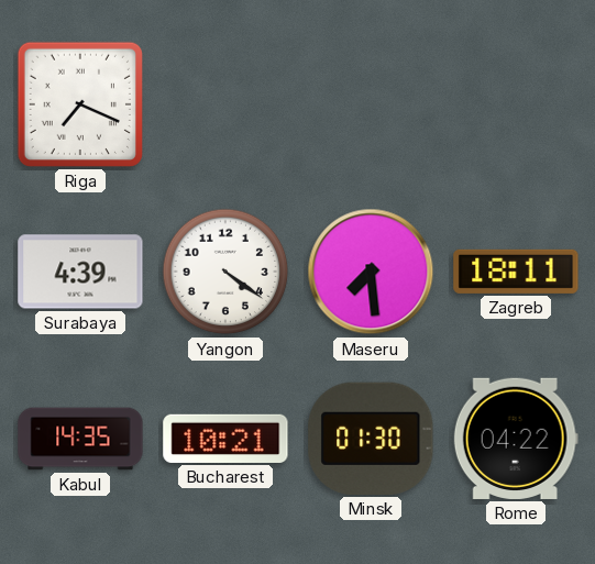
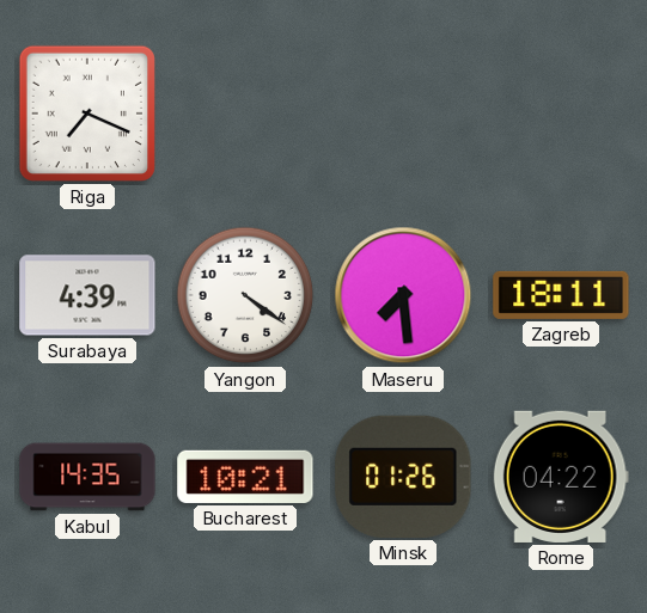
Minsk: 01:30 -> 01:26
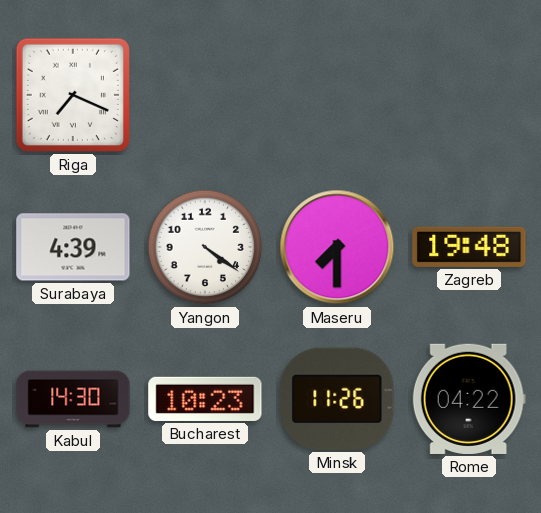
Maseru: 7:29 -> 7:30
Zagreb: 18:11 -> 19:48
Kabul: 14:35 -> 14:30
Bucharest: 10:21 -> 10:23
Minsk: 01:26 -> 11:26
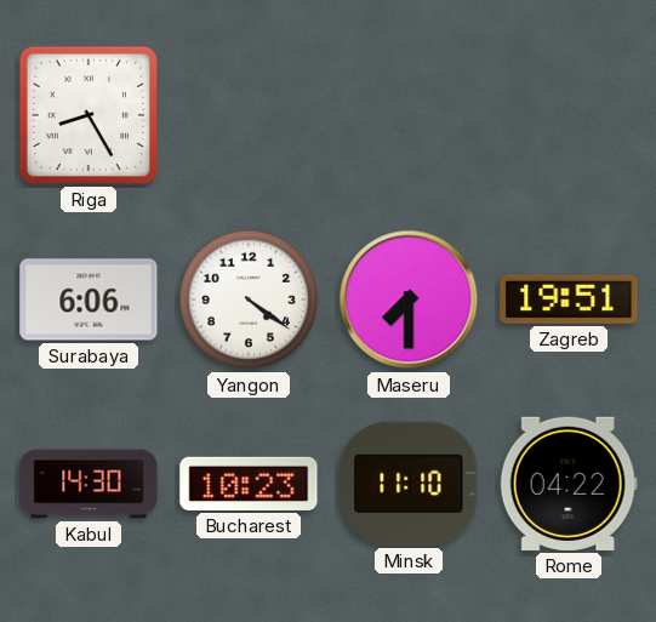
Riga: 7:19 -> 8:25
Surabaya: 4:39 -> 6:06
Zagreb: 19:48 -> 19:51
Minsk: 11:26 -> 11:10
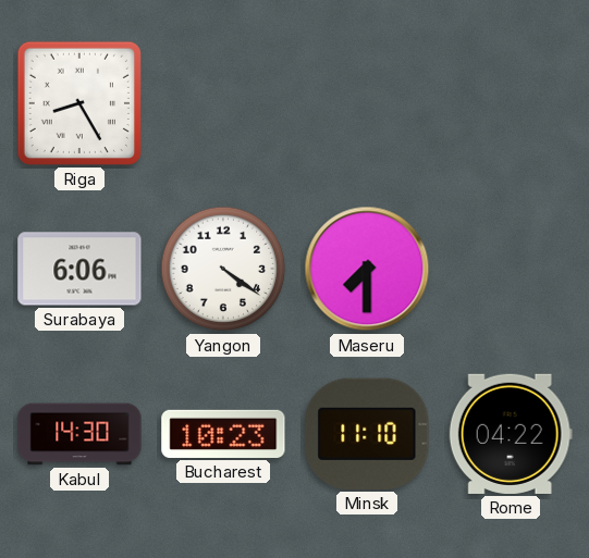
Zagreb: 19:51 -> none
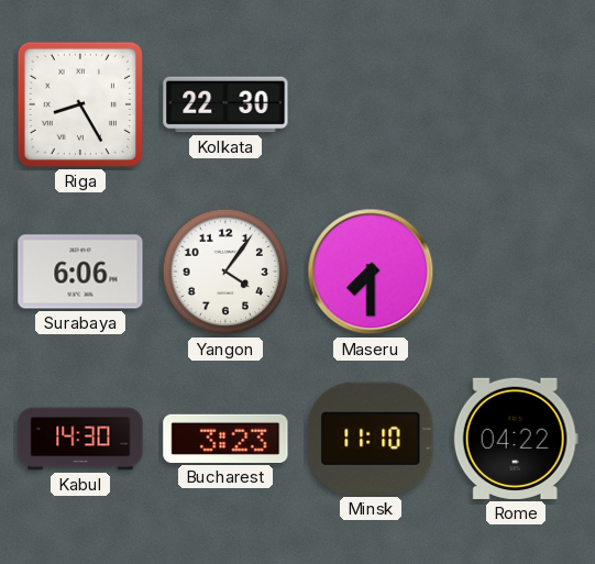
Kolkata: none -> 22:30
Yangon: 4:21 -> 4:06
Bucharest: 10:23 -> 3:23
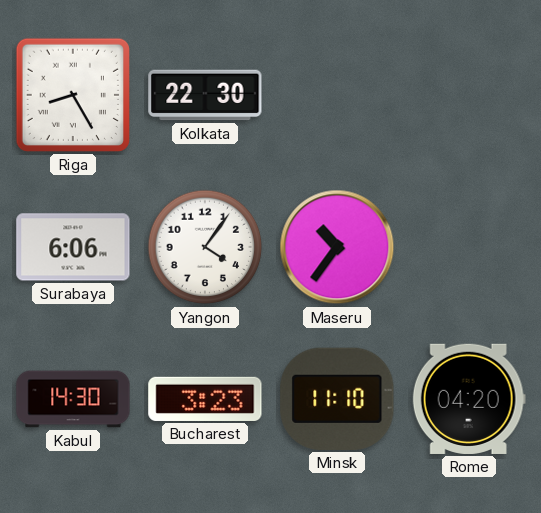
Maseru: 7:30 -> 10:36
Rome: 04:22 -> 04:20
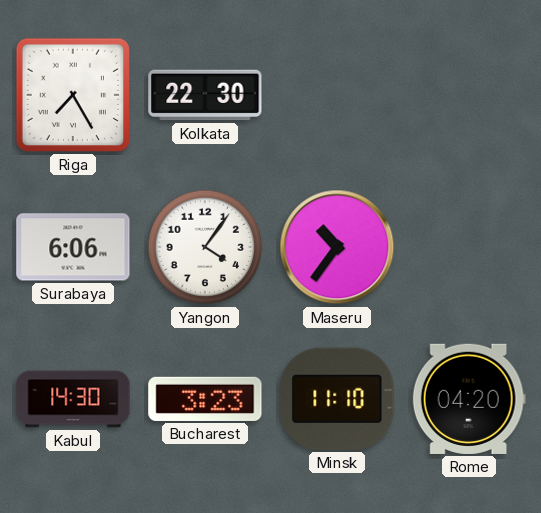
Riga: 8:25 -> 7:25
